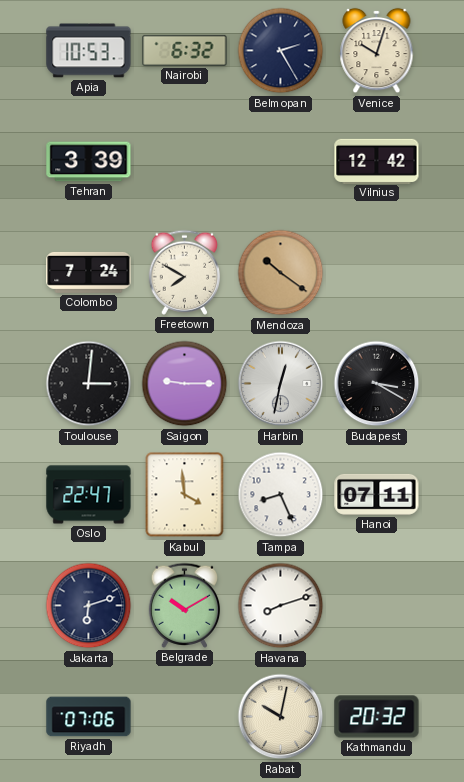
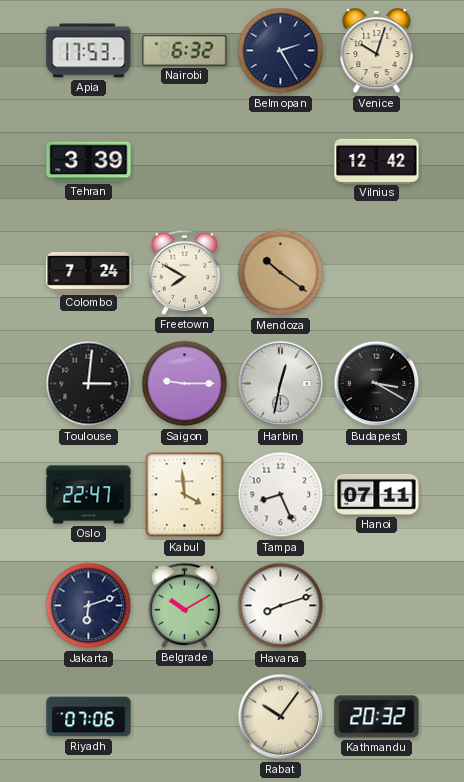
Apia: 10:53 -> 17:53
Rabat: 10:02 -> 10:06
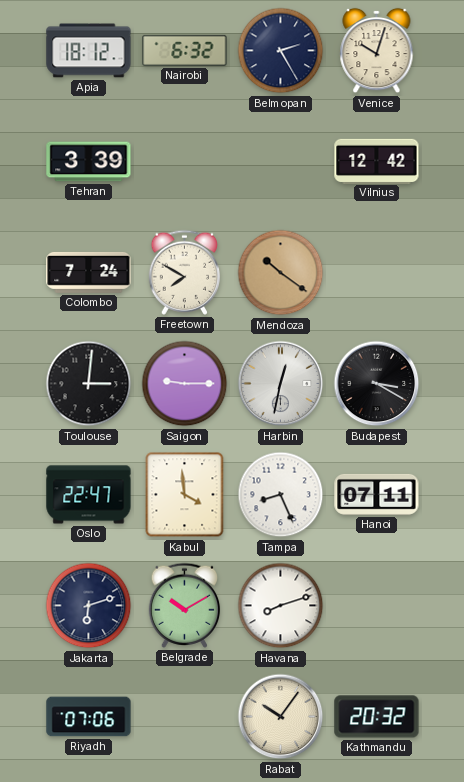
Apia: 17:53 -> 18:12
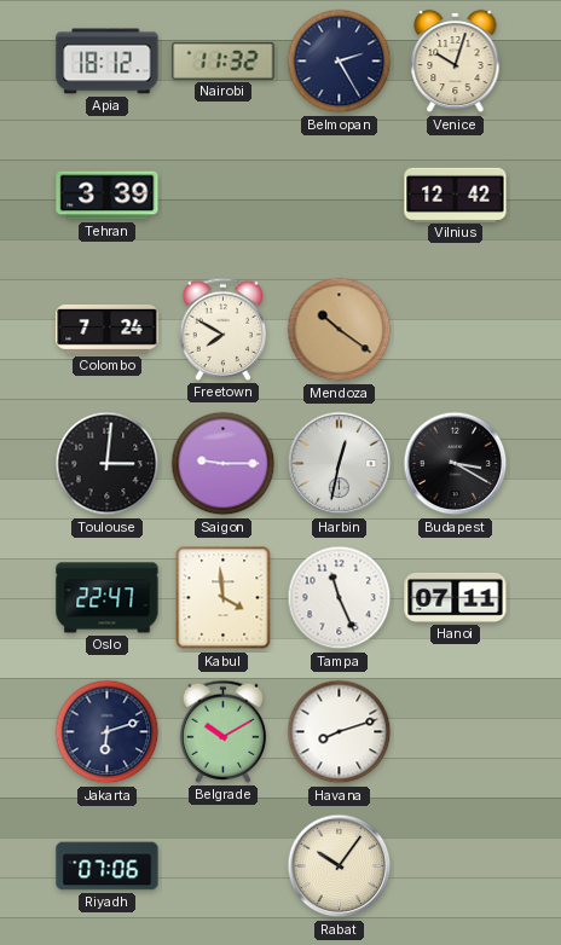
Nairobi: 6:32 -> 11:32
Tampa: 8:26 -> 11:26
Kathmandu: 20:32 -> none
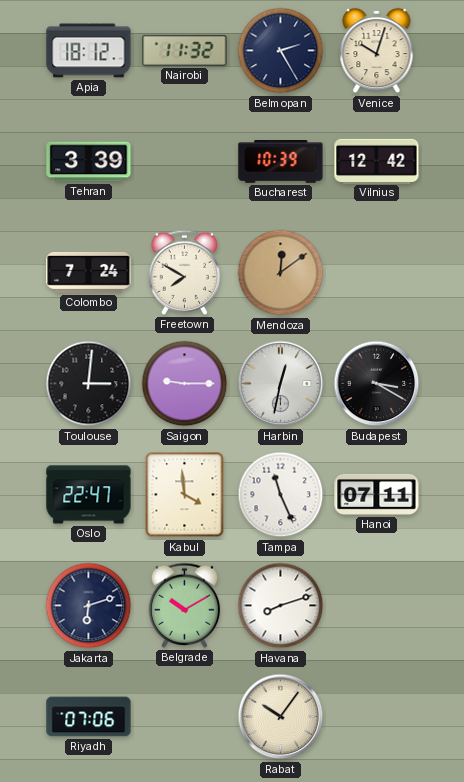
Bucharest: none -> 10:39
Mendoza: 10:21 -> 12:09
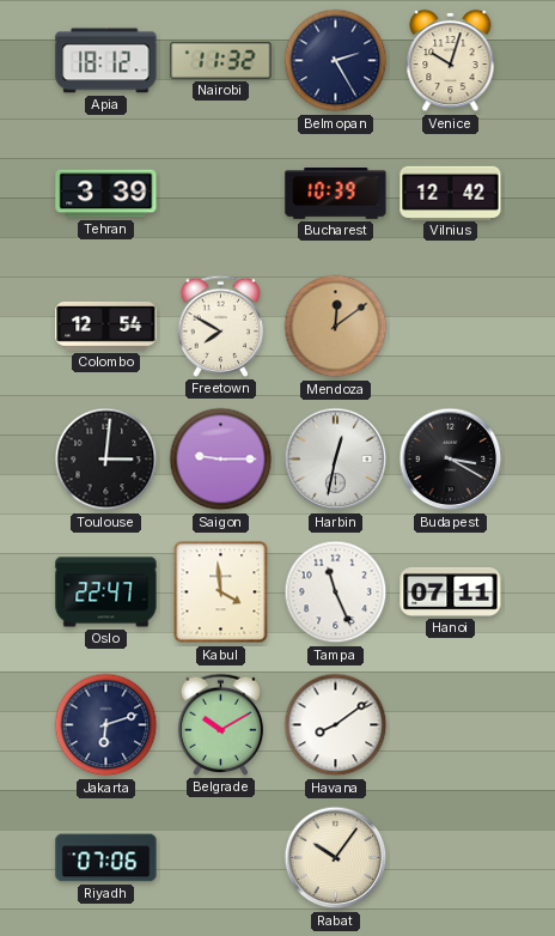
Colombo: 7:24 -> 12:54
Havana: 8:12 -> 8:09
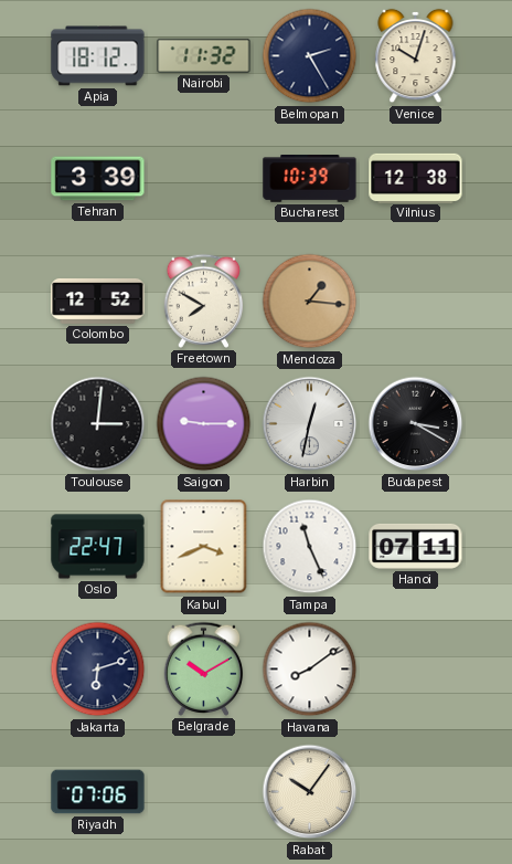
Vilnius: 12:42 -> 12:38
Colombo: 12:54 -> 12:52
Mendoza: 12:09 -> 1:16
Kabul: 3:59 -> 3:41
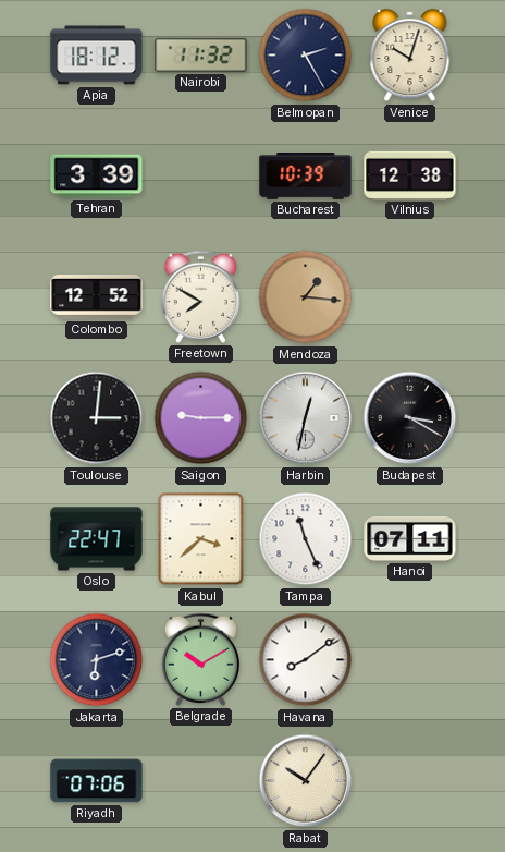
Kabul: 3:41 -> 3:38
